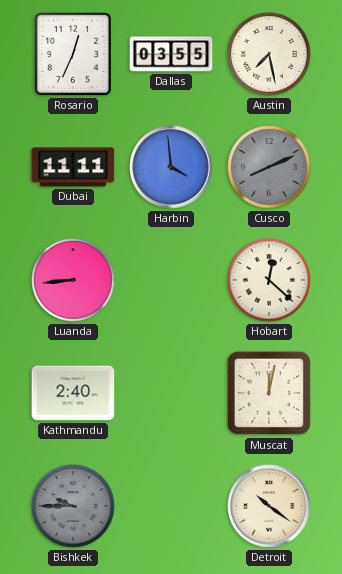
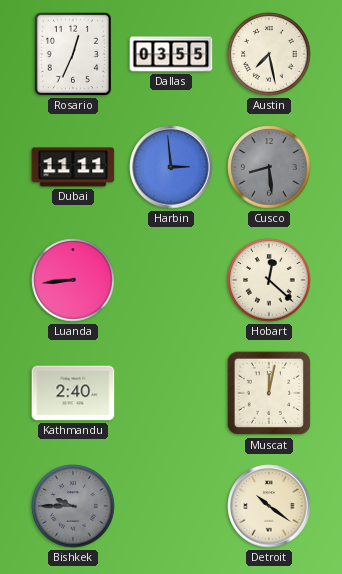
Harbin: 3:59 -> 2:59
Cusco: 8:11 -> 8:29
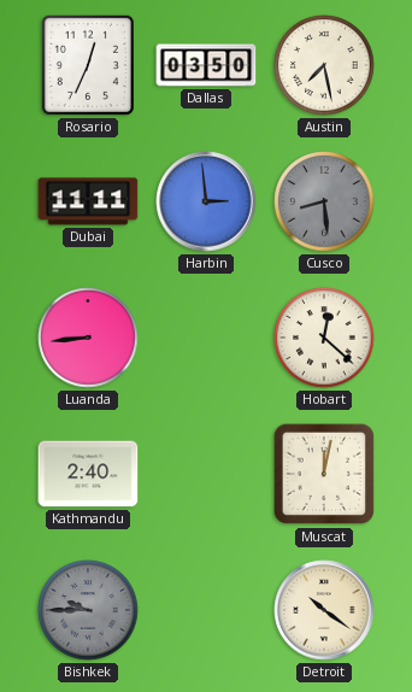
Dallas: 03:55 -> 03:50
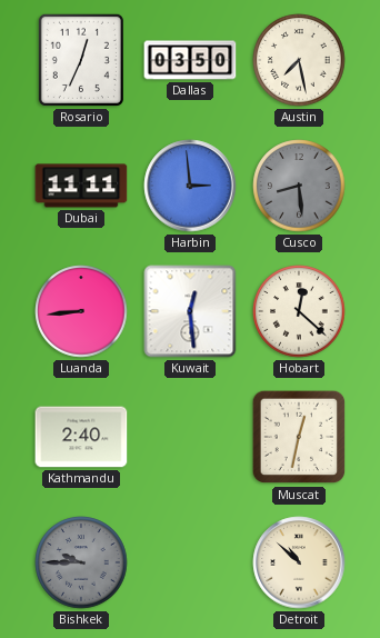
Kuwait: none -> 12:29
Muscat: 12:02 -> 12:32
Detroit: 10:21 -> 10:52
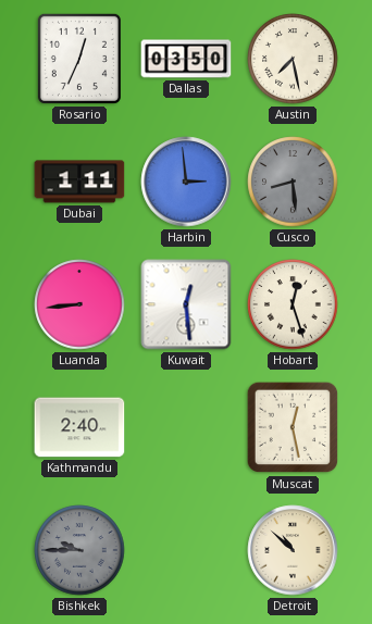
Dubai: 11:11 -> 1:11
Hobart: 12:22 -> 12:27
Muscat: 12:32 -> 12:28
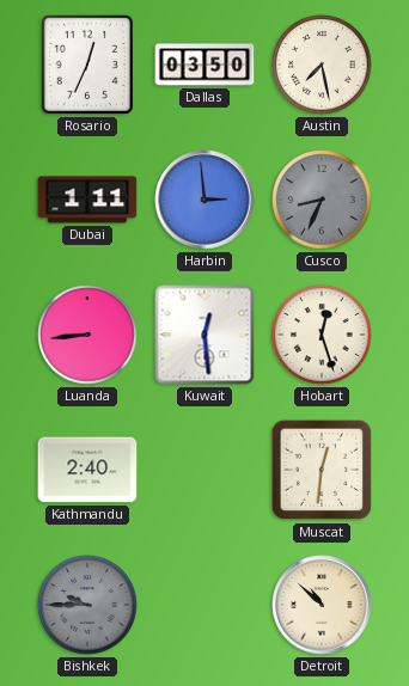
Cusco: 8:29 -> 8:34
Muscat: 12:28 -> 12:31
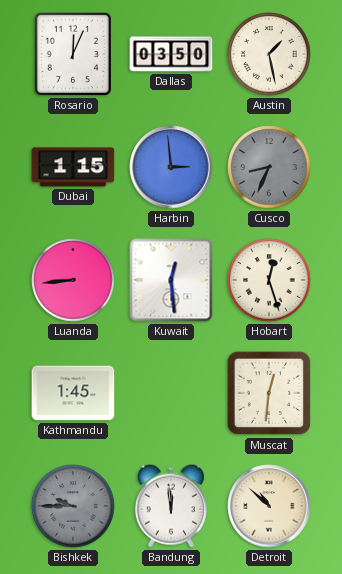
Rosario: 12:34 -> 12:04
Austin: 7:28 -> 1:28
Dubai: 1:11 -> 1:15
Kathmandu: 2:40 -> 1:45
Bandung: none -> 11:59
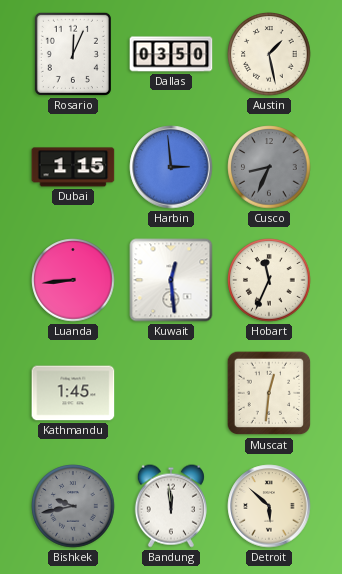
Hobart: 12:27 -> 11:34
Bishkek: 9:45 -> 9:43
Detroit: 10:52 -> 5:52
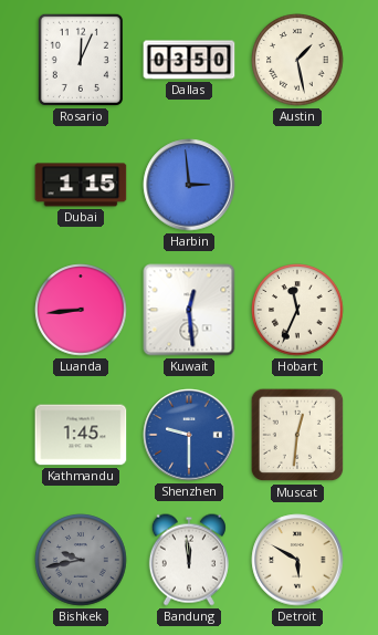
Cusco: 8:34 -> none
Shenzhen: none -> 9:30
Detroit: 5:52 -> 5:50
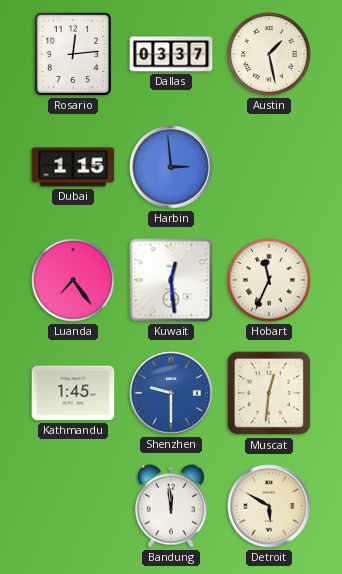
Rosario: 12:04 -> 12:14
Dallas: 03:50 -> 03:37
Luanda: 8:44 -> 7:24
Bishkek: 9:43 -> none
